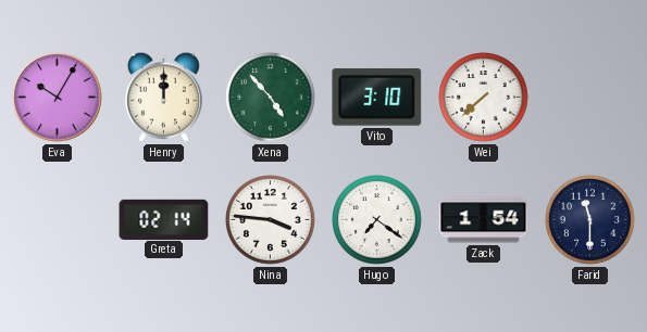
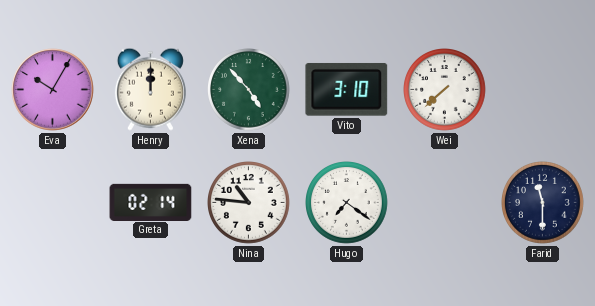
Nina: 3:46 -> 10:46
Zack: 1:54 -> none
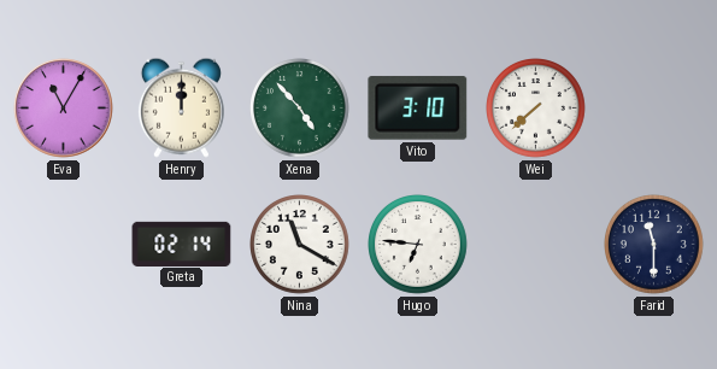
Eva: 10:05 -> 11:05
Nina: 10:46 -> 11:20
Hugo: 7:21 -> 6:46
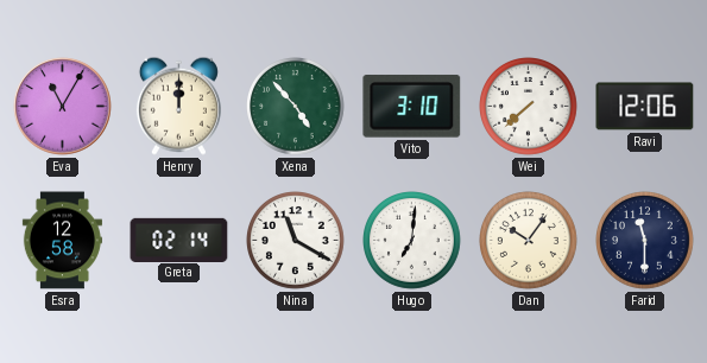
Ravi: none -> 12:06
Esra: none -> 12:58
Hugo: 6:46 -> 7:01
Dan: none -> 10:06
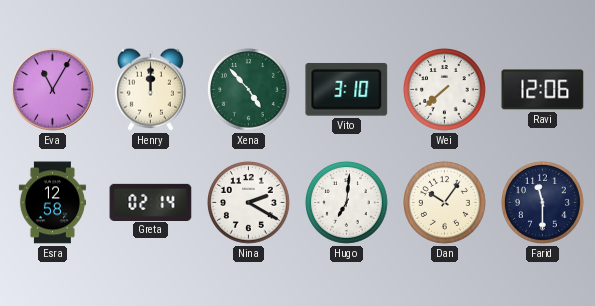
Nina: 11:20 -> 2:20
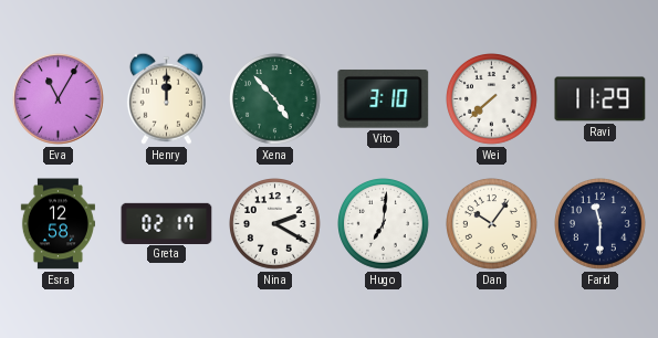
Ravi: 12:06 -> 11:29
Greta: 02:14 -> 02:17
